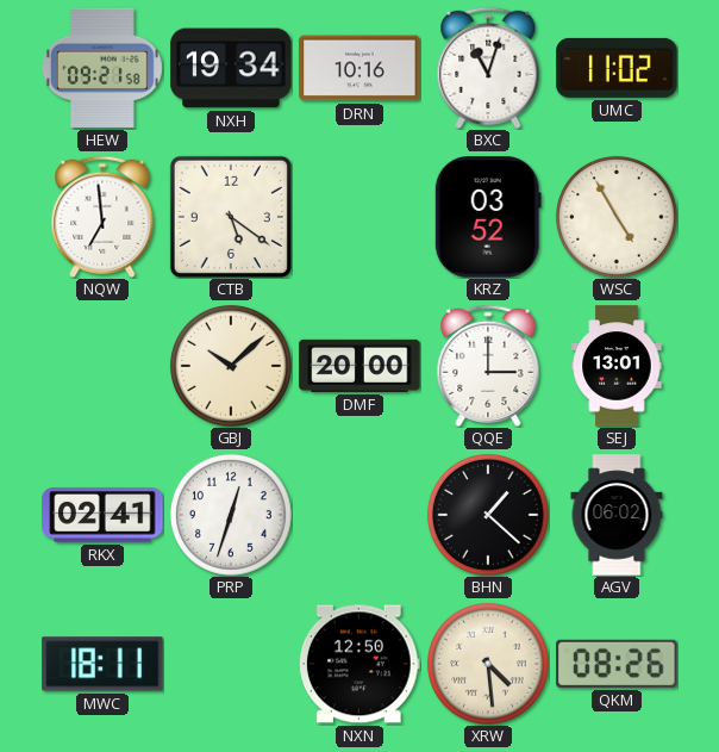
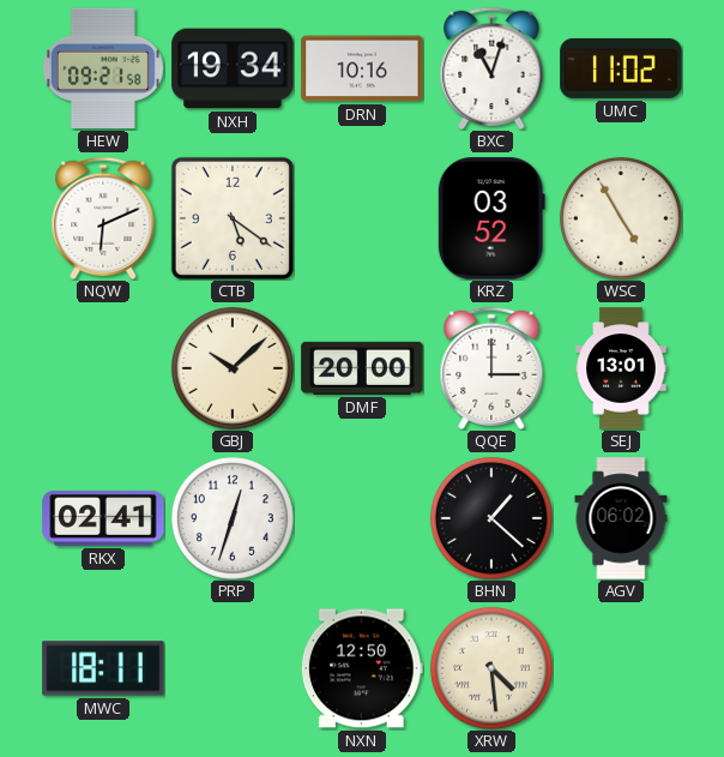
NQW: 6:59 -> 6:11
QKM: 08:26 -> none
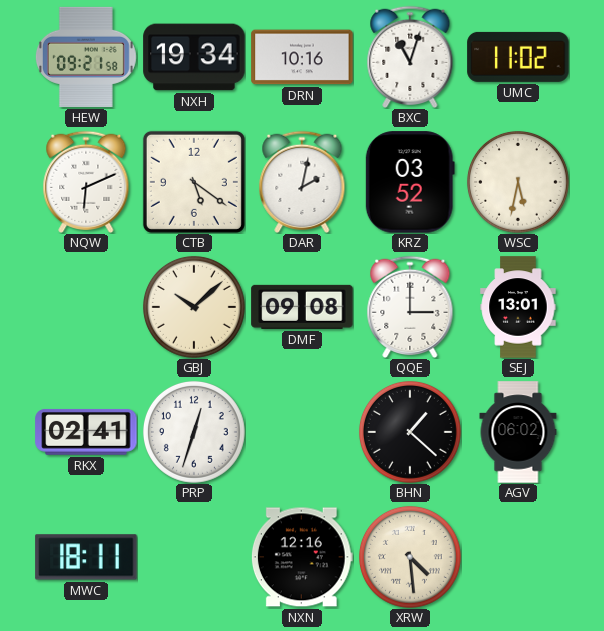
DAR: none -> 2:02
WSC: 4:55 -> 5:32
DMF: 20:00 -> 09:08
NXN: 12:50 -> 12:16
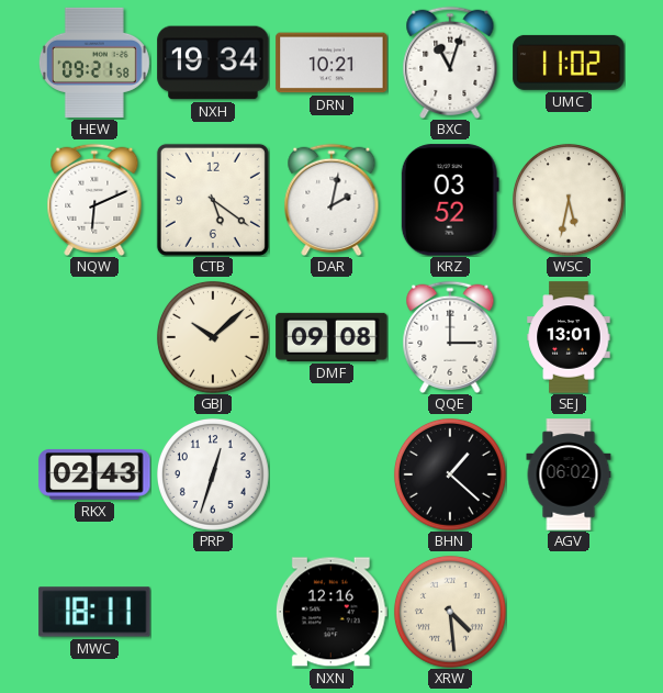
DRN: 10:16 -> 10:21
RKX: 02:41 -> 02:43
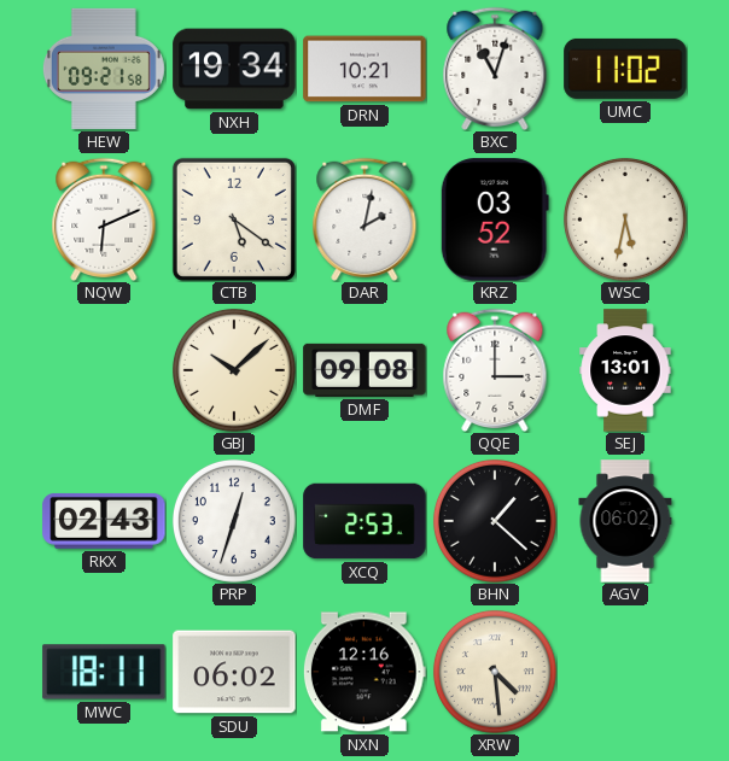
XCQ: none -> 2:53
SDU: none -> 06:02
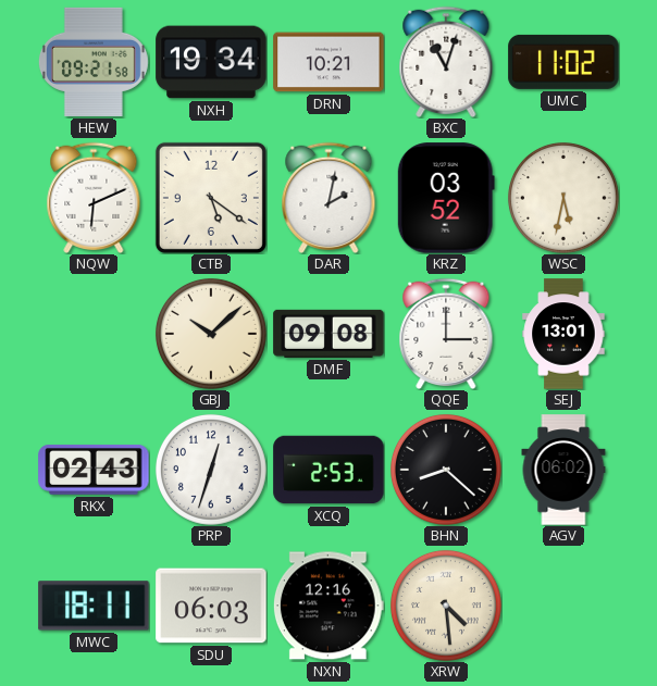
BHN: 1:22 -> 8:22
SDU: 06:02 -> 06:03
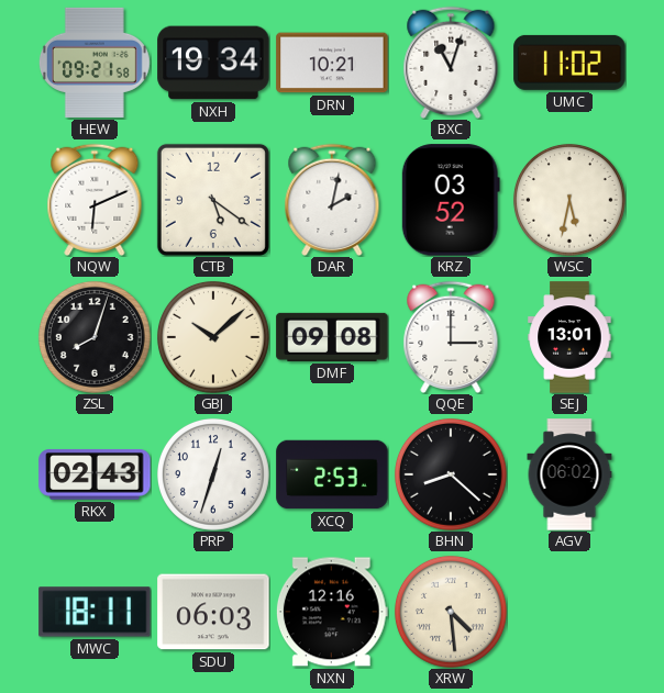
ZSL: none -> 8:03
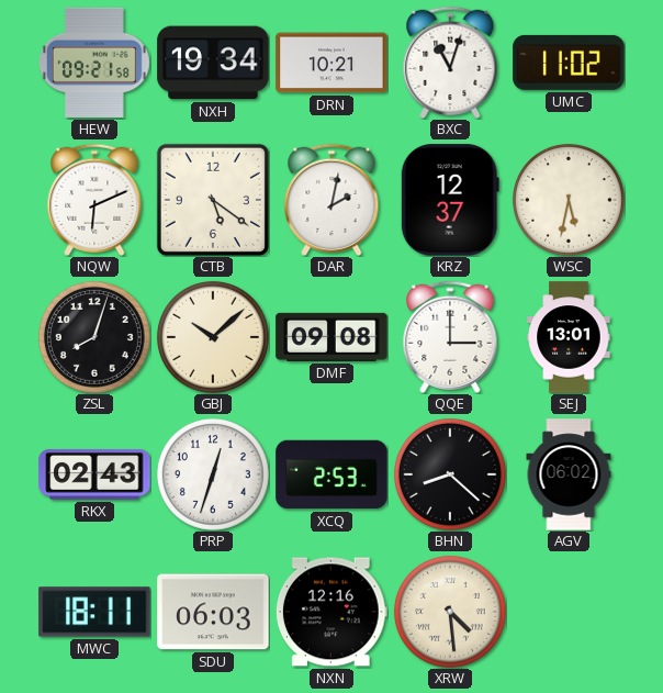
KRZ: 03:52 -> 12:37
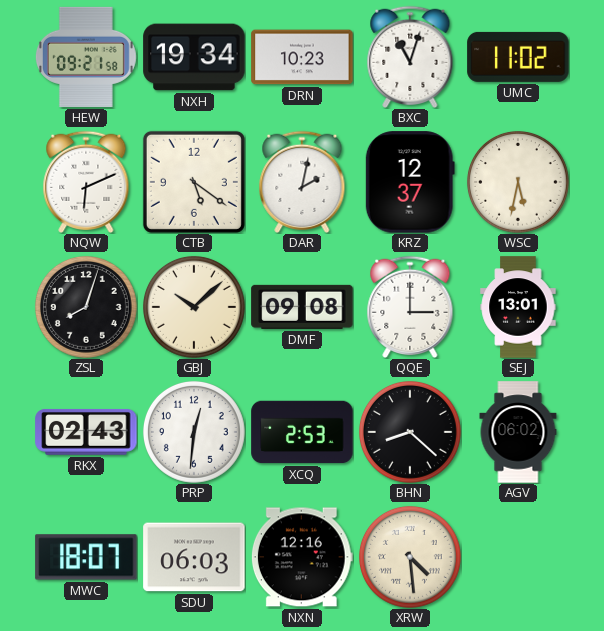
DRN: 10:21 -> 10:23
PRP: 12:33 -> 12:31
MWC: 18:11 -> 18:07
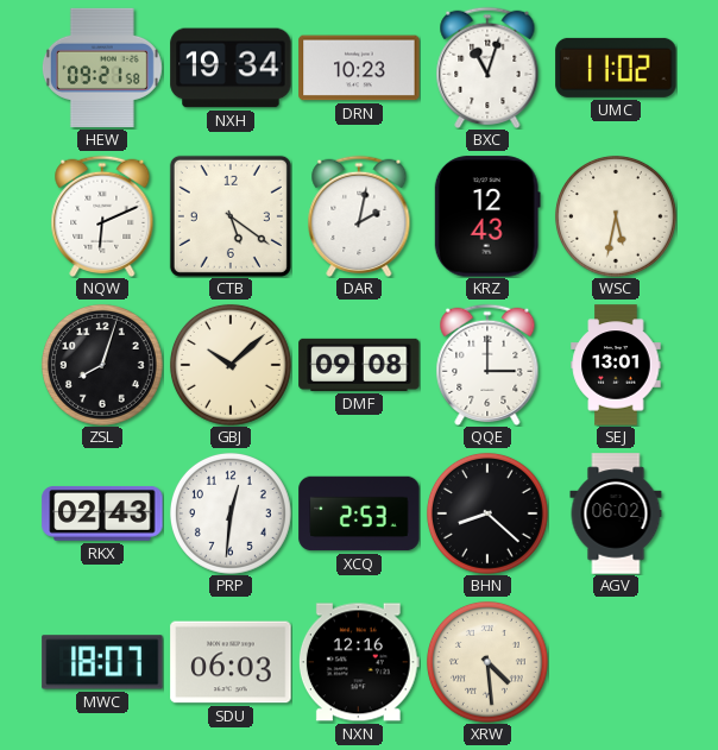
KRZ: 12:37 -> 12:43
